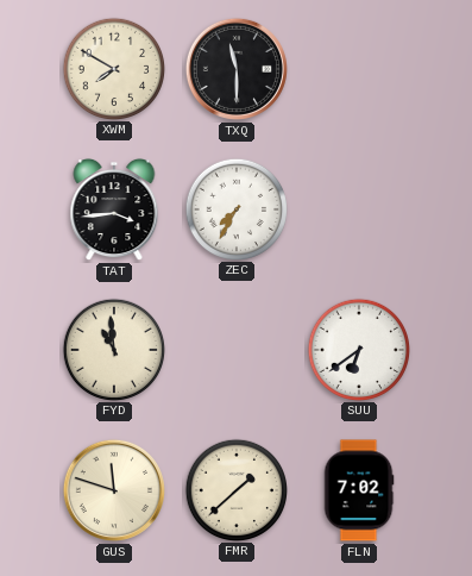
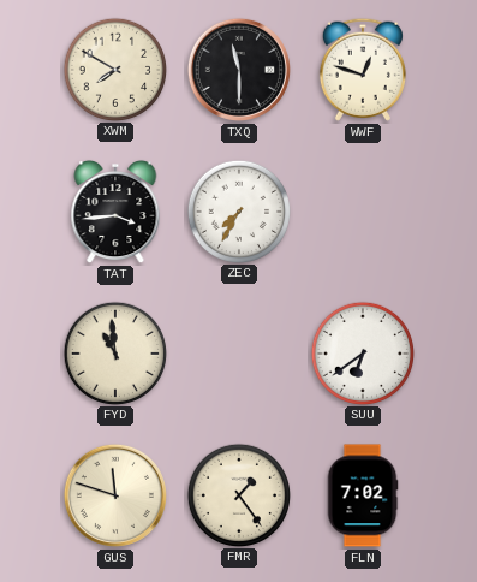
WWF: none -> 12:48
FMR: 1:38 -> 1:24
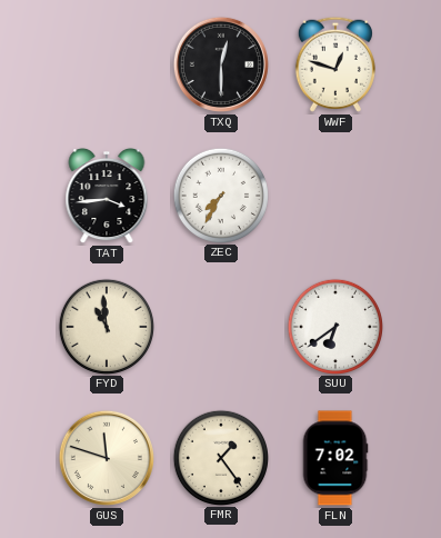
XWM: 7:50 -> none
TXQ: 11:30 -> 12:30
